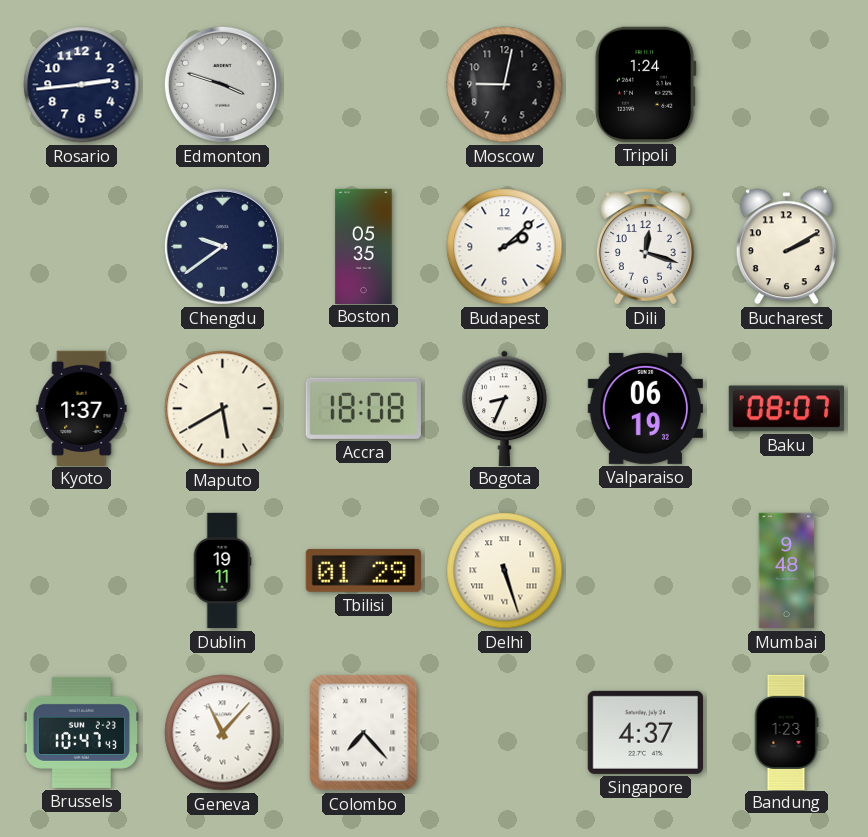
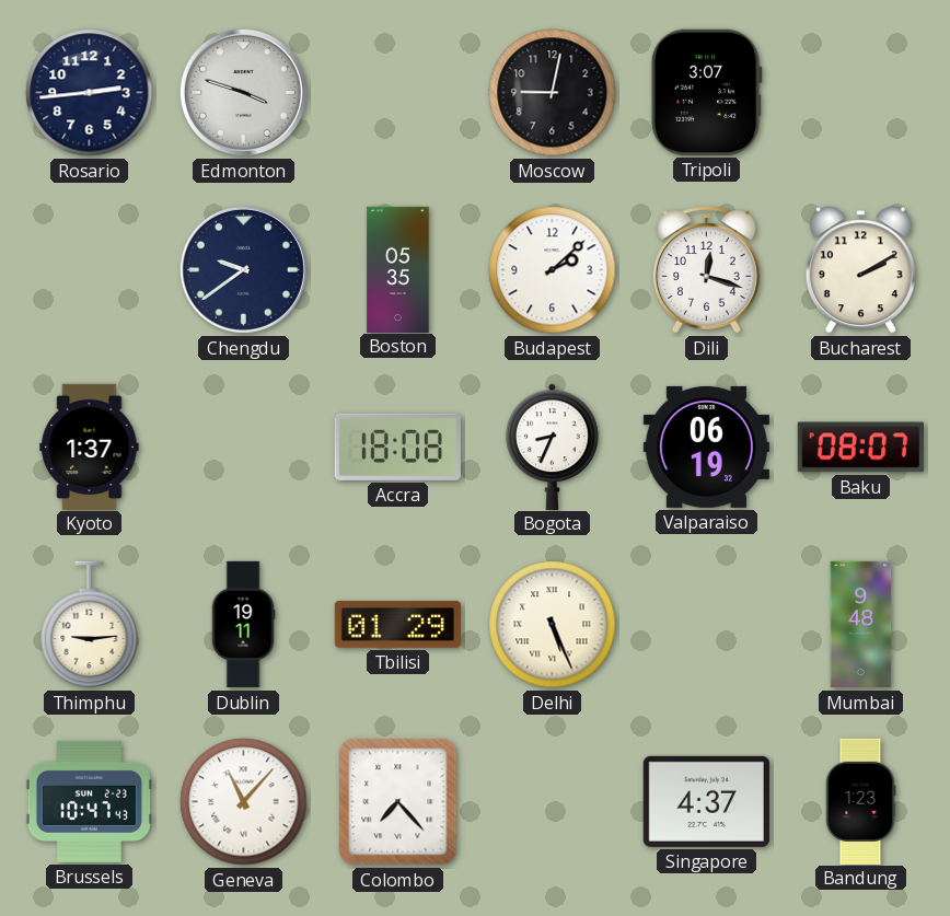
Tripoli: 1:24 -> 3:07
Maputo: 5:40 -> none
Thimphu: none -> 9:14
Delhi: 5:27 -> 5:26
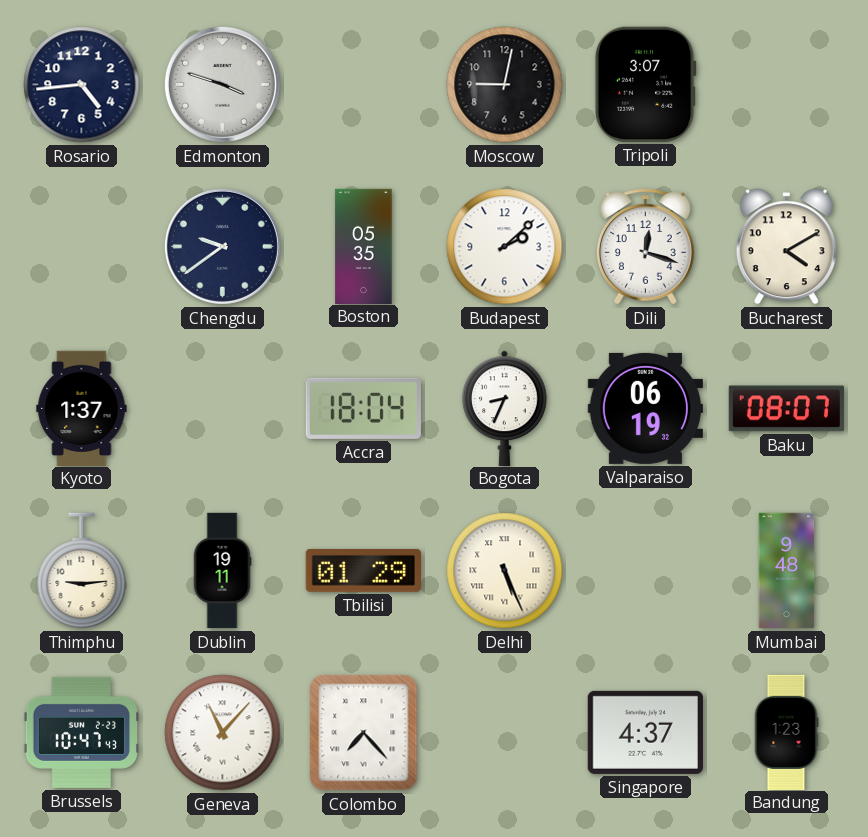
Rosario: 2:44 -> 4:44
Bucharest: 2:10 -> 4:10
Accra: 18:08 -> 18:04
